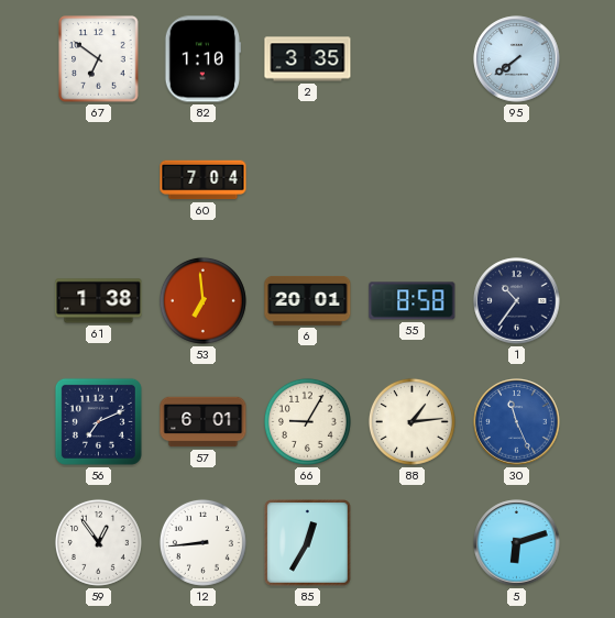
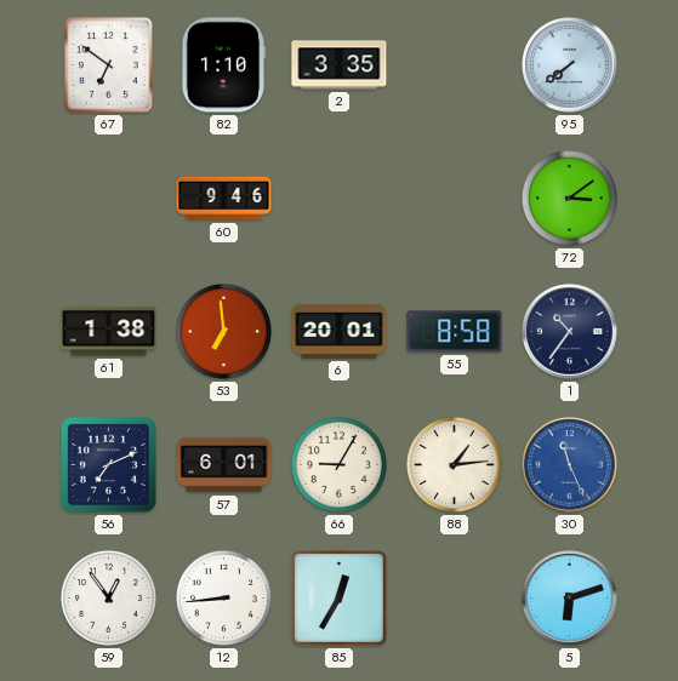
60: 7:04 -> 9:46
72: none -> 3:09
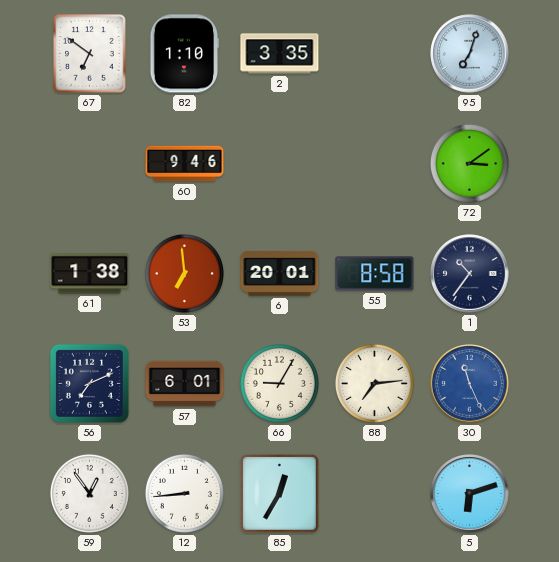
95: 7:39 -> 7:03
88: 1:14 -> 7:14
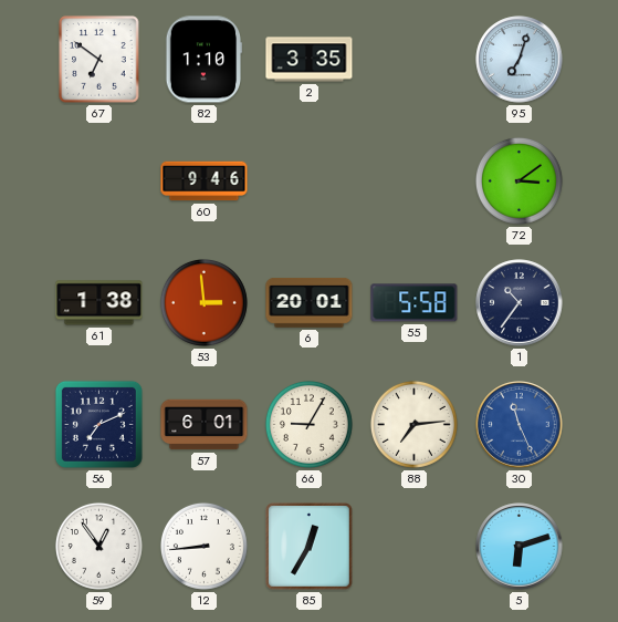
53: 6:59 -> 2:59
55: 8:58 -> 5:58
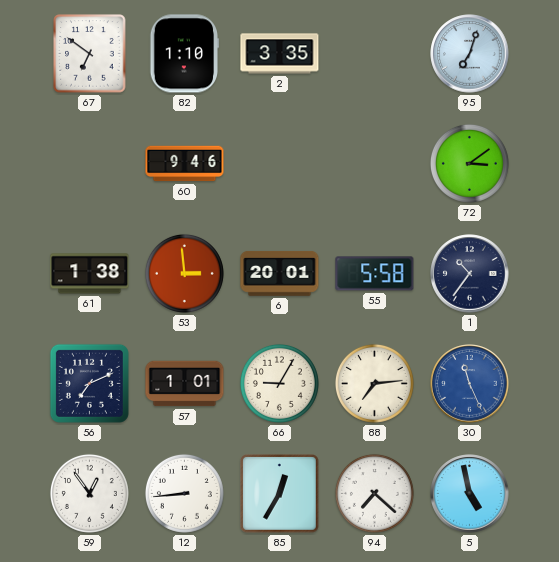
57: 6:01 -> 1:01
94: none -> 7:22
5: 6:12 -> 4:58
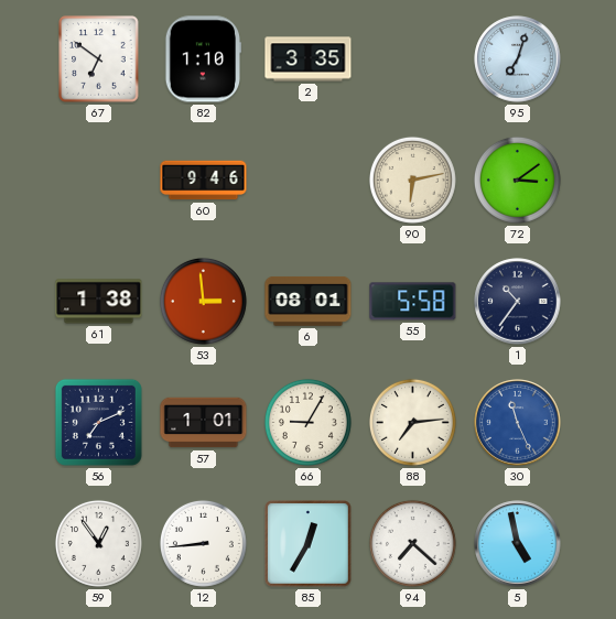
90: none -> 6:13
6: 20:01 -> 08:01
